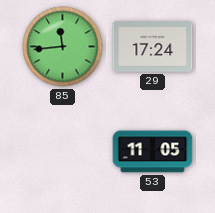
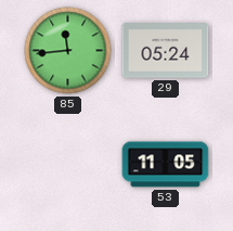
29: 17:24 -> 05:24
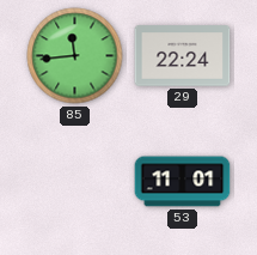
29: 05:24 -> 22:24
53: 11:05 -> 11:01
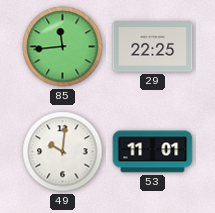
29: 22:24 -> 22:25
49: none -> 10:01
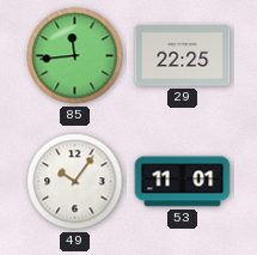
49: 10:01 -> 10:06
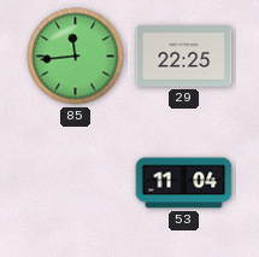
49: 10:06 -> none
53: 11:01 -> 11:04
